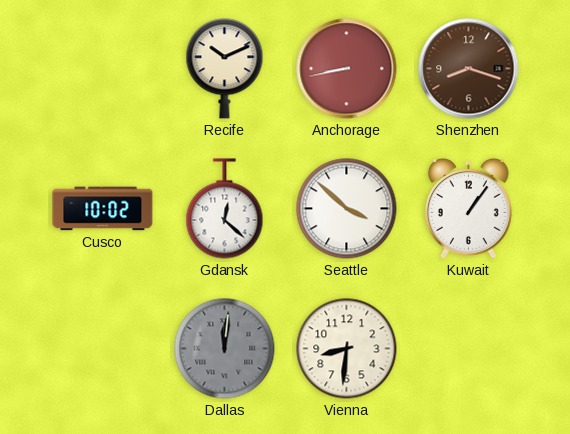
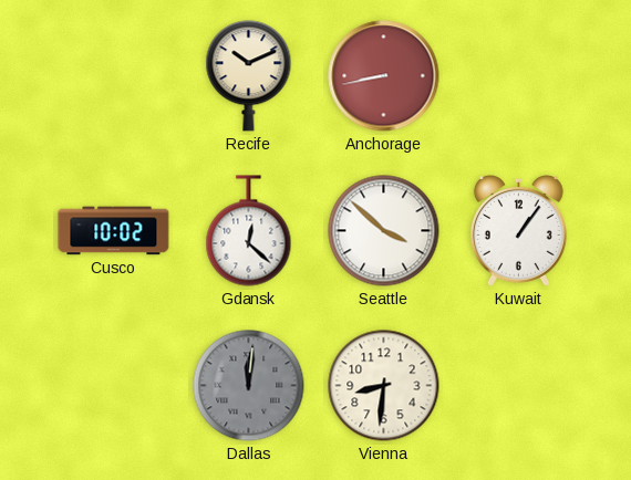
Shenzhen: 8:18 -> none
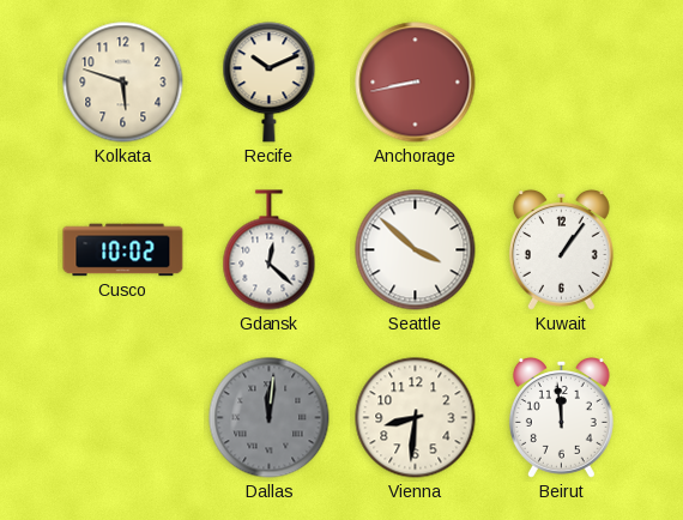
Kolkata: none -> 5:48
Beirut: none -> 11:59
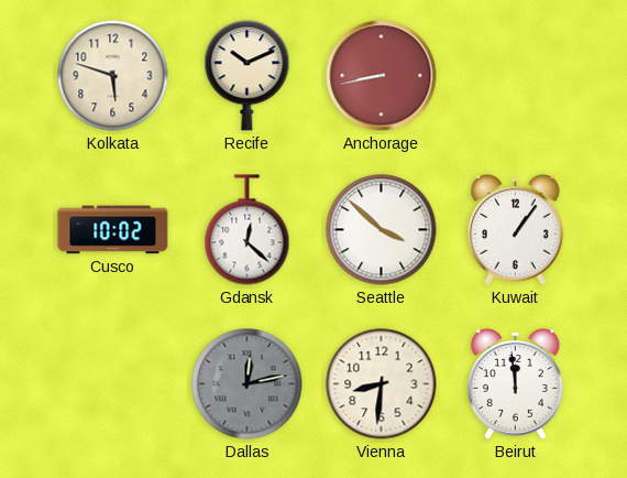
Dallas: 12:01 -> 12:13
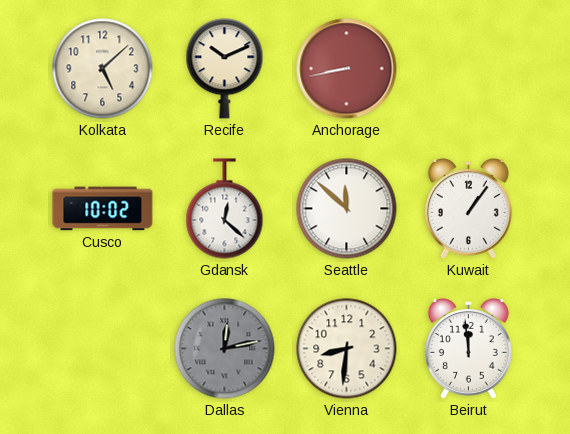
Kolkata: 5:48 -> 5:08
Seattle: 3:52 -> 11:52
